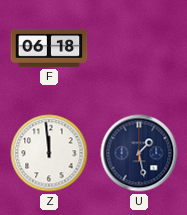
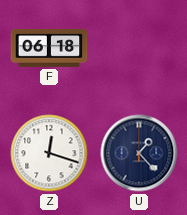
Z: 11:59 -> 12:18
U: 1:28 -> 1:23
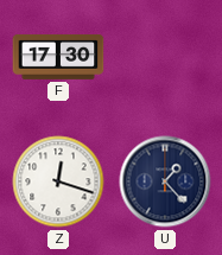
F: 06:18 -> 17:30
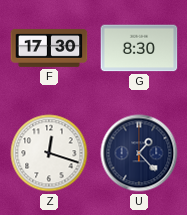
G: none -> 8:30
